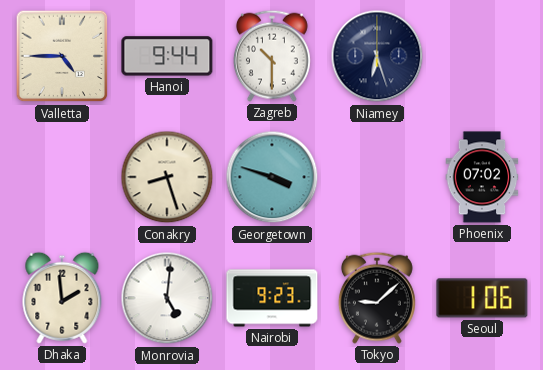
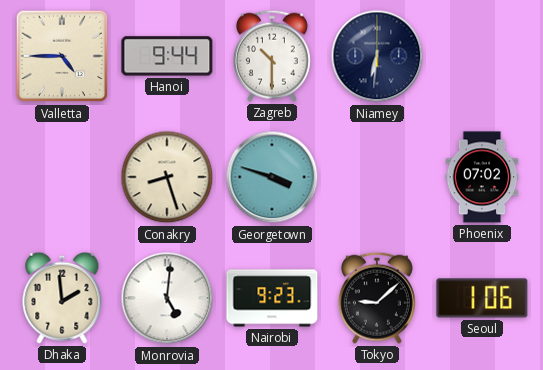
Niamey: 6:27 -> 6:31
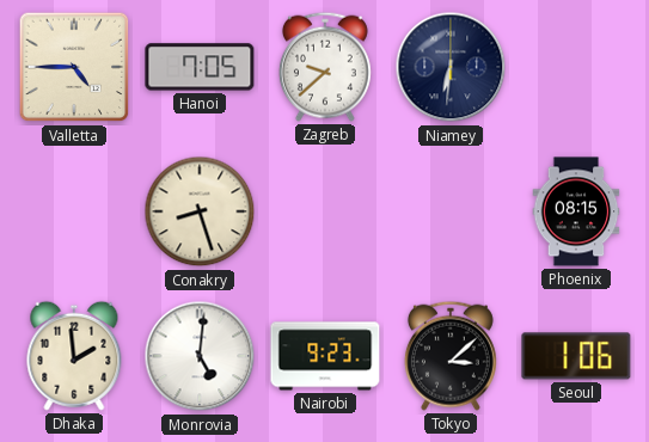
Hanoi: 9:44 -> 7:05
Zagreb: 10:30 -> 9:38
Georgetown: 3:48 -> none
Phoenix: 07:02 -> 08:15
Tokyo: 9:08 -> 3:08
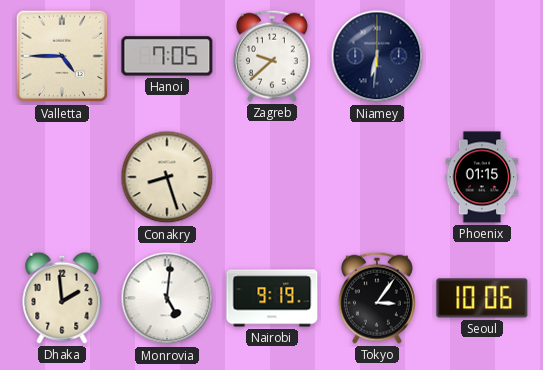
Phoenix: 08:15 -> 01:15
Nairobi: 9:23 -> 9:19
Tokyo: 3:08 -> 3:06
Seoul: 1:06 -> 10:06
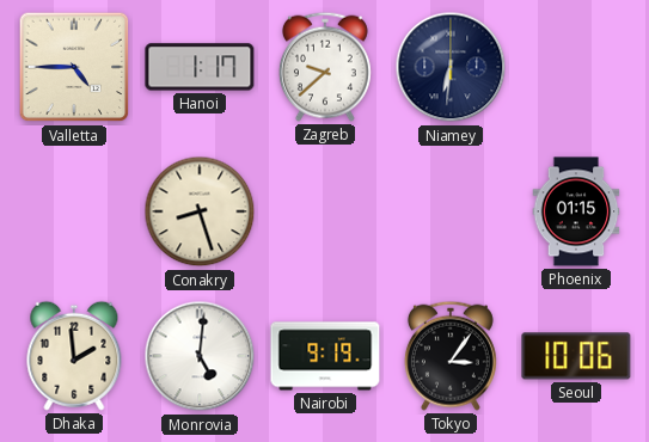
Hanoi: 7:05 -> 1:17
